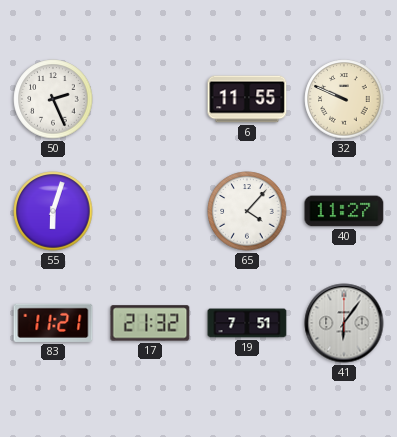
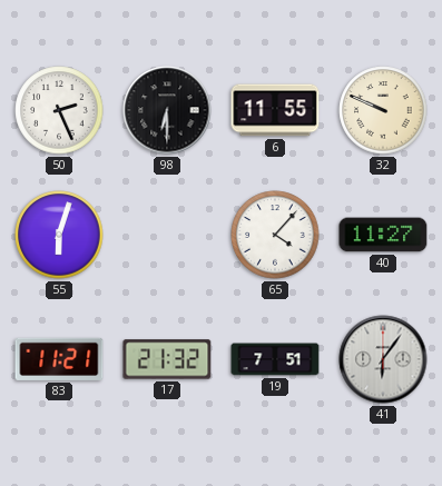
98: none -> 6:30
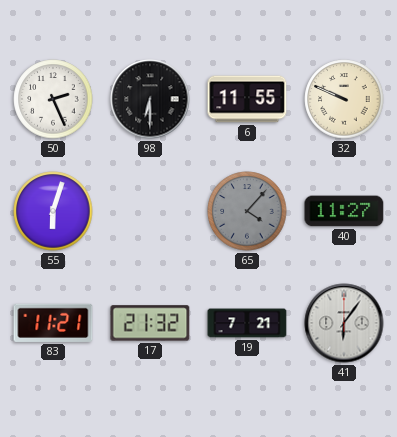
65 dial: white -> grey
19: 7:51 -> 7:21
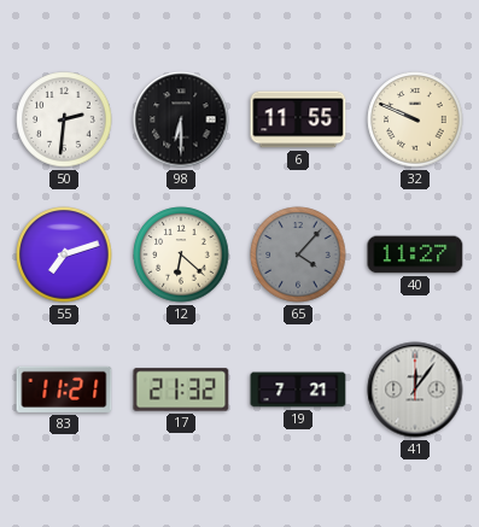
50: 2:26 -> 2:31
55: 6:03 -> 7:12
12: none -> 6:22
41: 6:06 -> 12:06
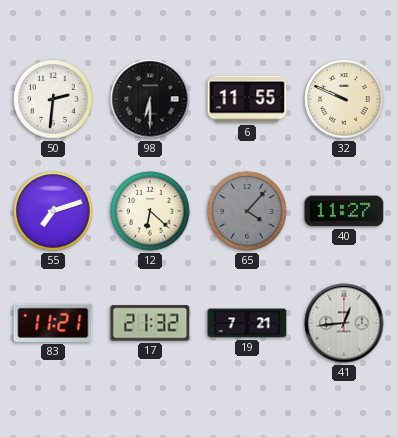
41: 12:06 -> 12:44
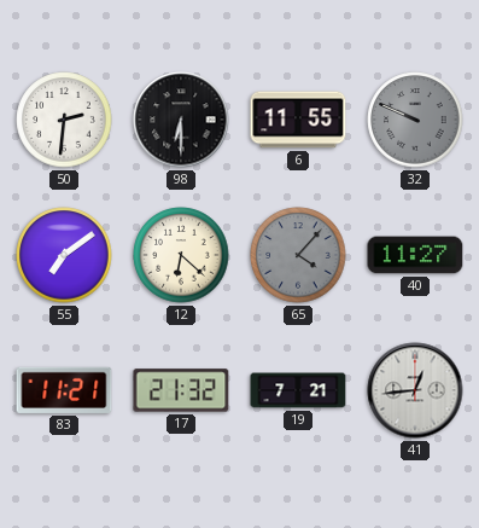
32 dial: cream -> grey
55: 7:12 -> 7:09
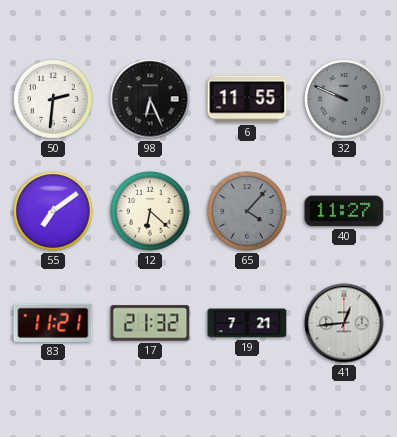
98: 6:30 -> 6:26
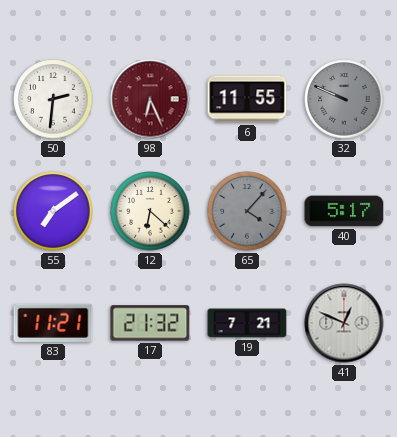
98 dial: black -> burgundy
40: 11:27 -> 5:17
41: 12:44 -> 12:49
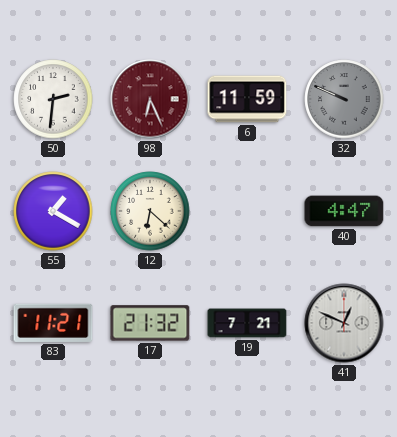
6: 11:55 -> 11:59
55: 7:09 -> 1:20
65: 4:07 -> none
40: 5:17 -> 4:47
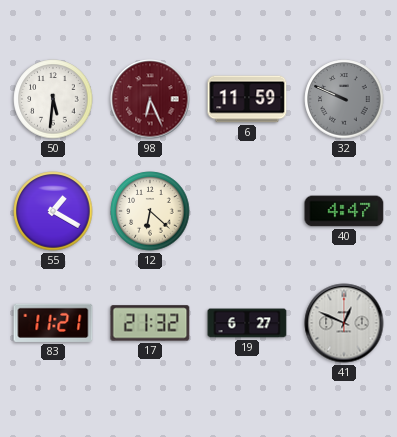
50: 2:31 -> 5:31
19: 7:21 -> 6:27
